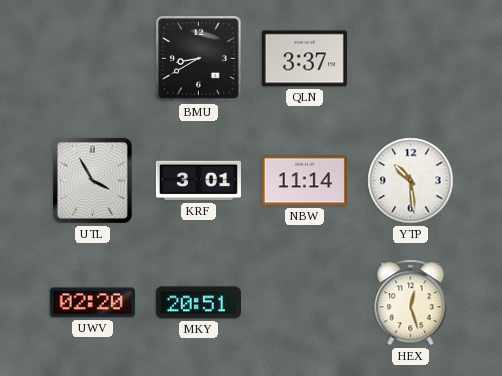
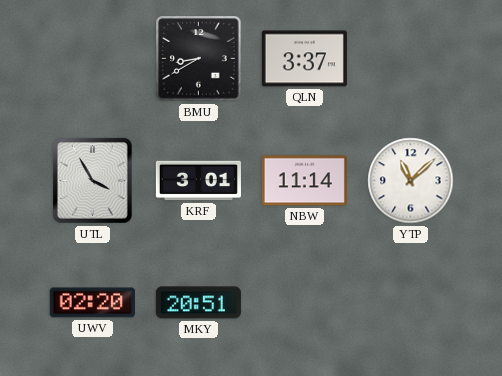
YTP: 10:29 -> 11:08
HEX: 12:27 -> none
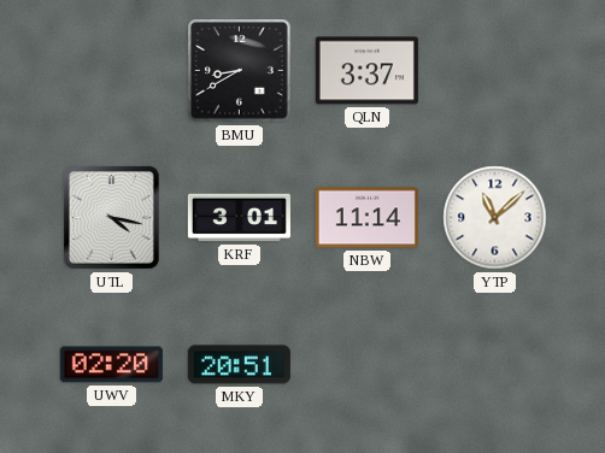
UTL: 3:55 -> 4:17
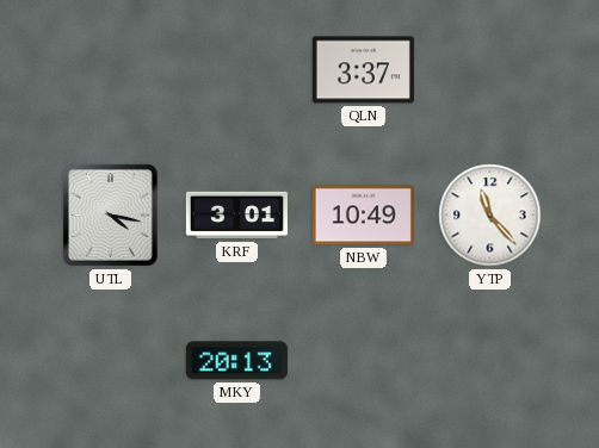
BMU: 8:40 -> none
NBW: 11:14 -> 10:49
YTP: 11:08 -> 11:23
UWV: 02:20 -> none
MKY: 20:51 -> 20:13
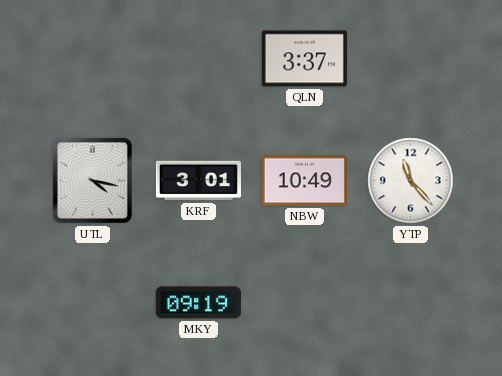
MKY: 20:13 -> 09:19
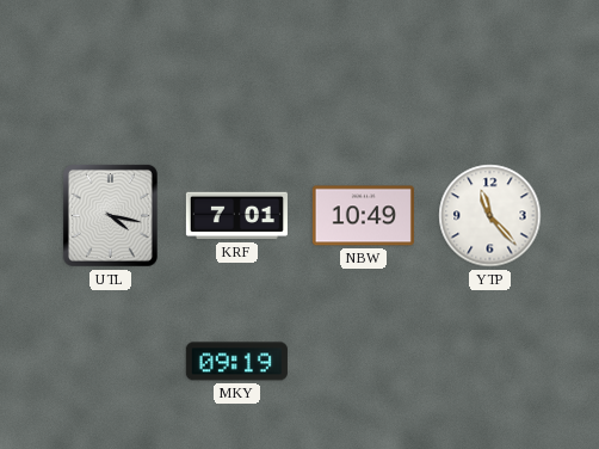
QLN: 3:37 -> none
KRF: 3:01 -> 7:01
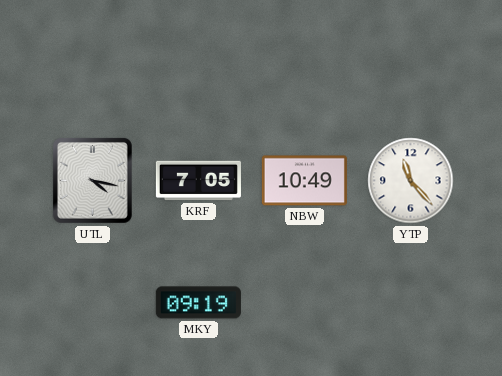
KRF: 7:01 -> 7:05
